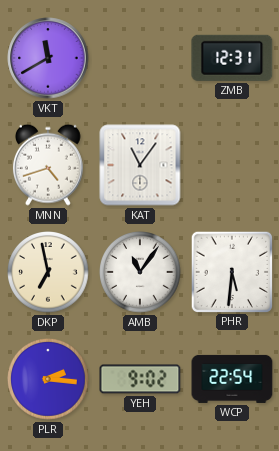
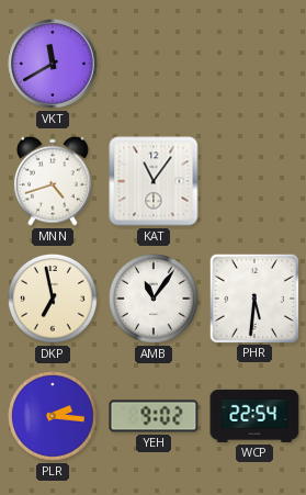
ZMB: 12:31 -> none
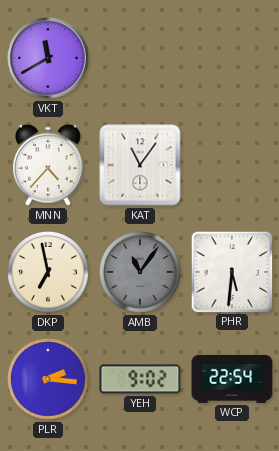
MNN: 4:42 -> 4:37
AMB dial: white -> grey
